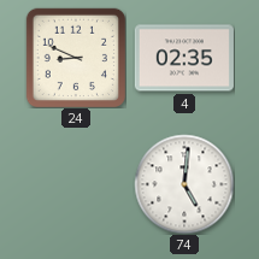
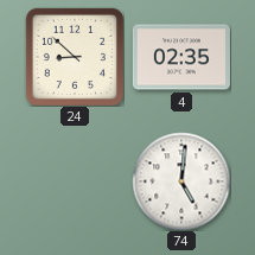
24: 8:49 -> 8:52
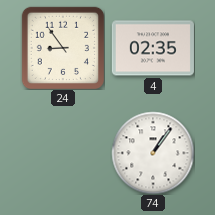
24: 8:52 -> 8:54
74: 5:01 -> 1:06
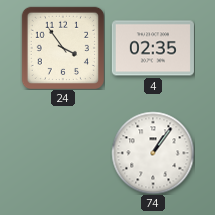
24: 8:54 -> 3:54
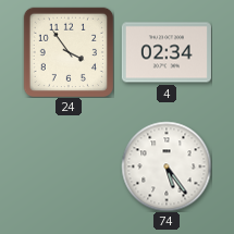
4: 02:35 -> 02:34
74: 1:06 -> 5:24
